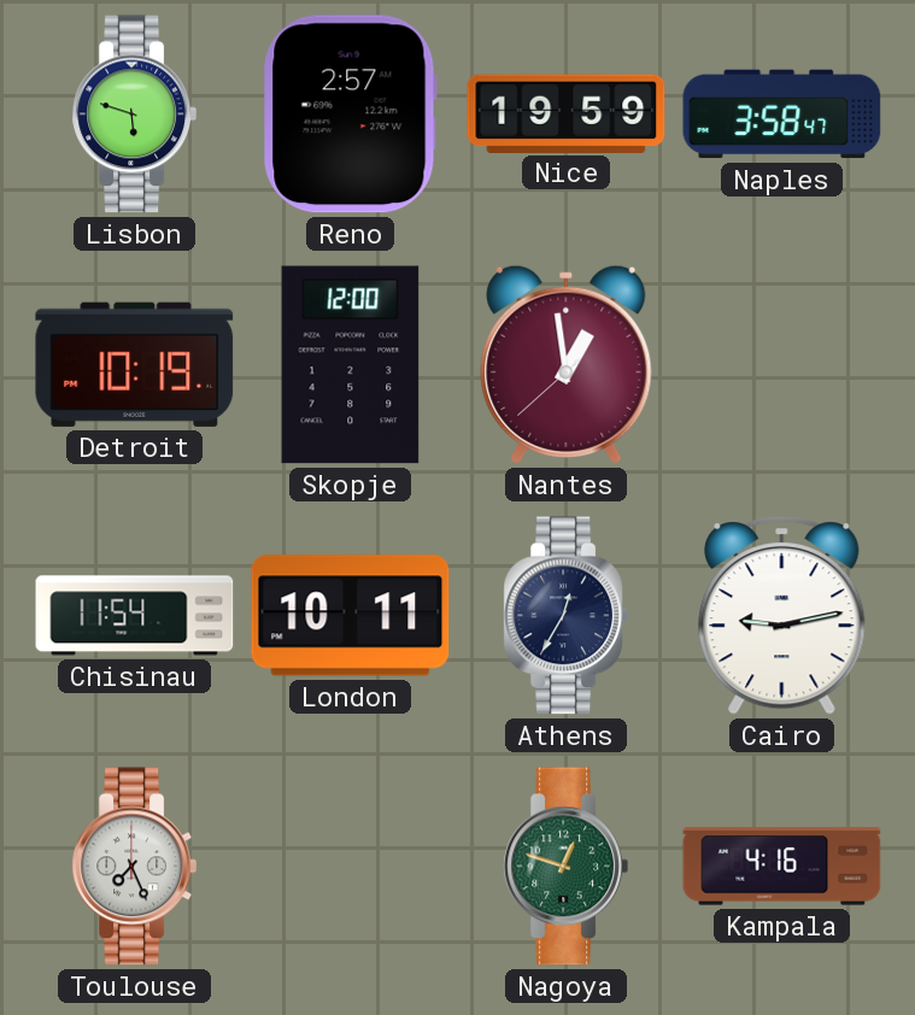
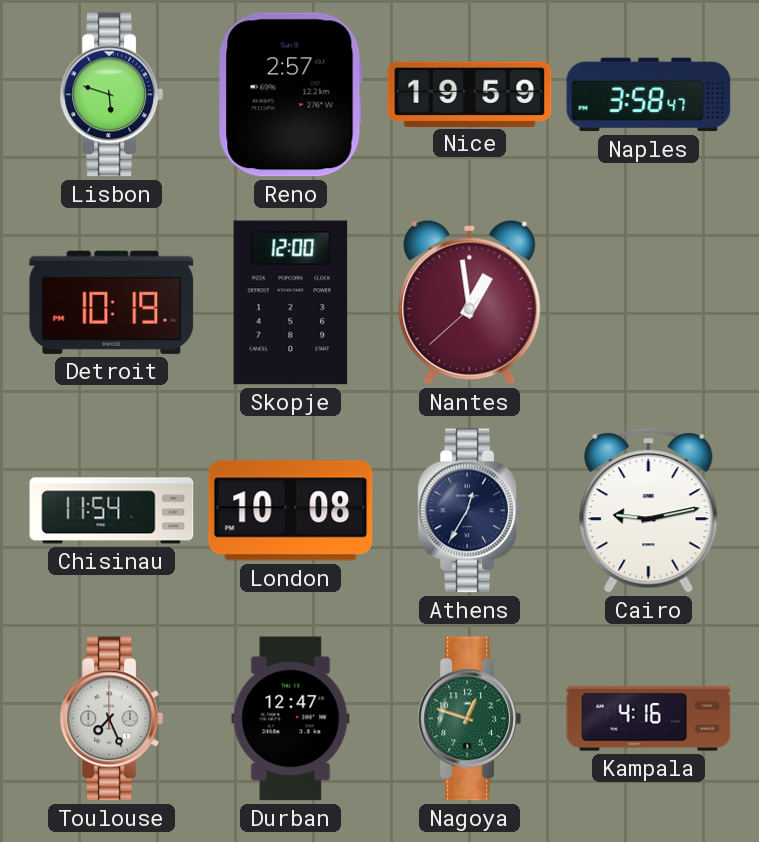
London: 10:11 -> 10:08
Durban: none -> 12:47
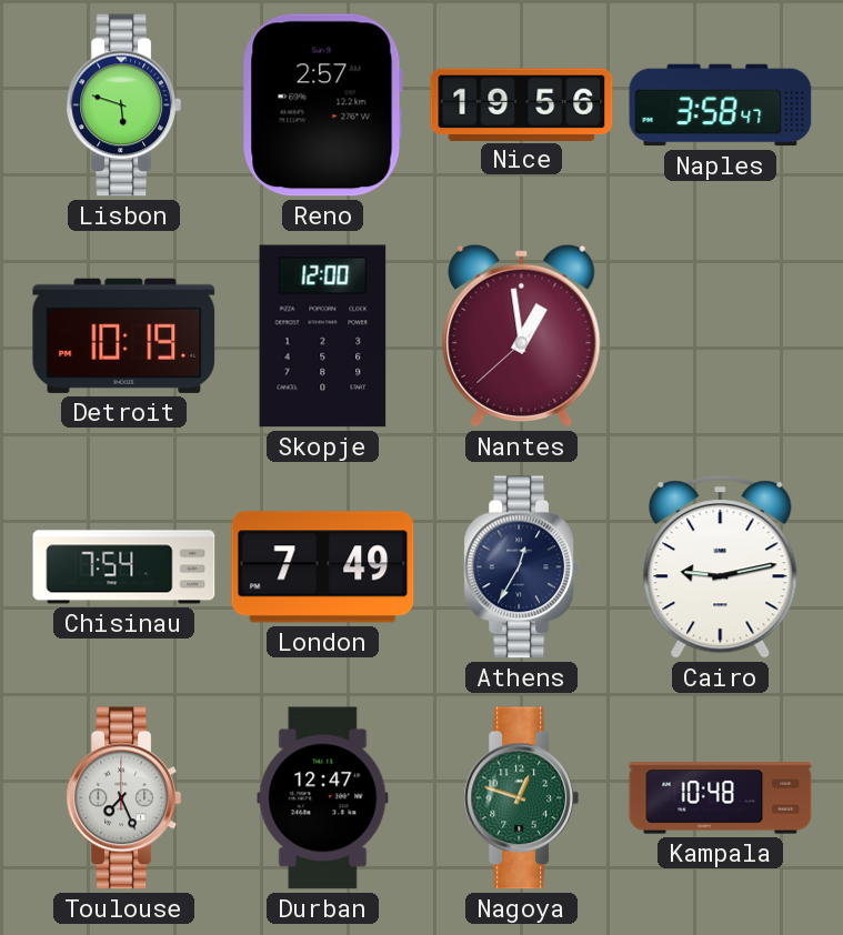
Nice: 19:59 -> 19:56
Chisinau: 11:54 -> 7:54
London: 10:08 -> 7:49
Kampala: 4:16 -> 10:48
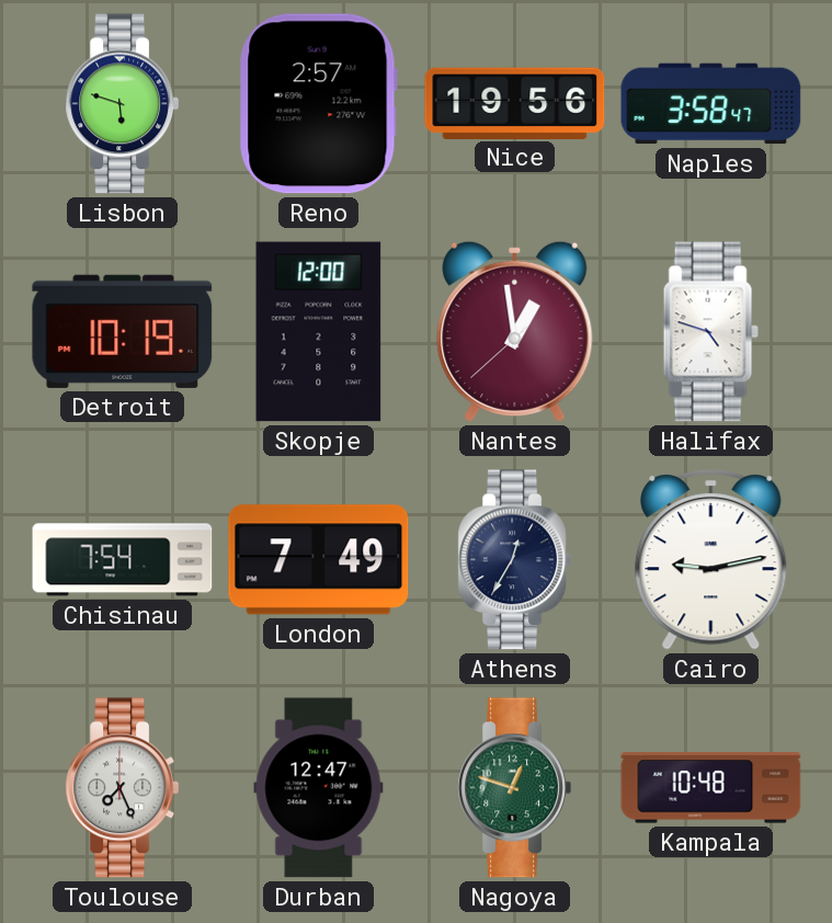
Halifax: none -> 4:48
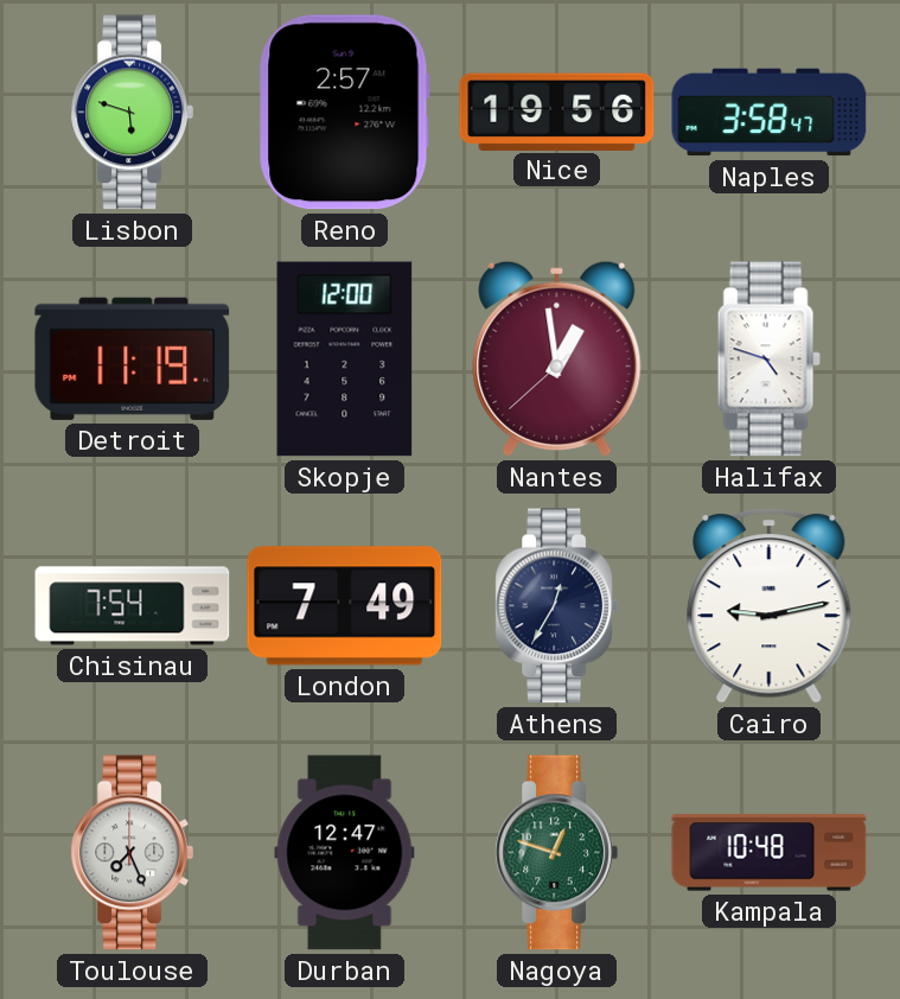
Detroit: 10:19 -> 11:19
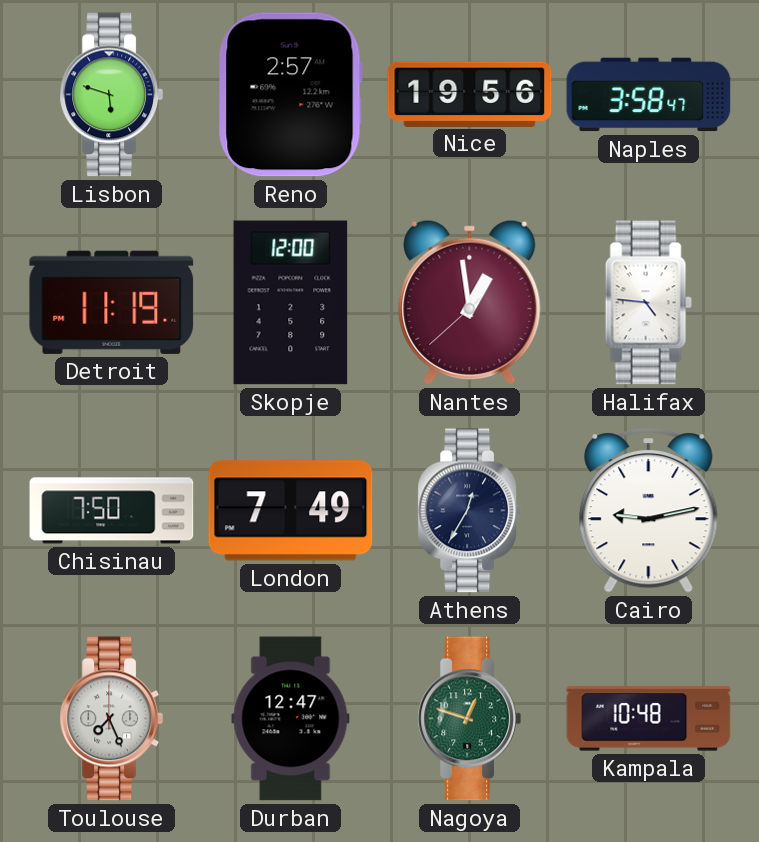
Halifax: 4:48 -> 4:46
Chisinau: 7:54 -> 7:50
